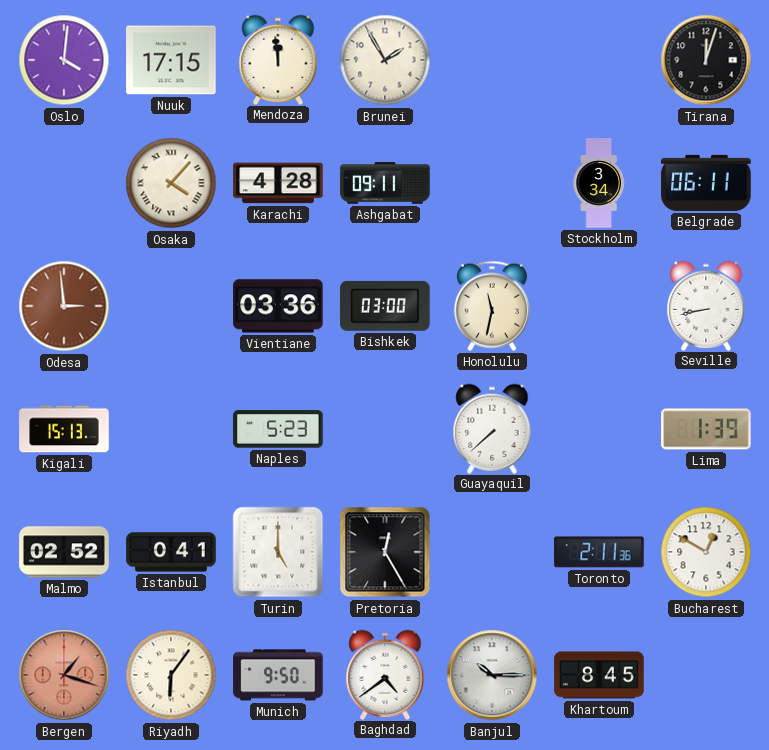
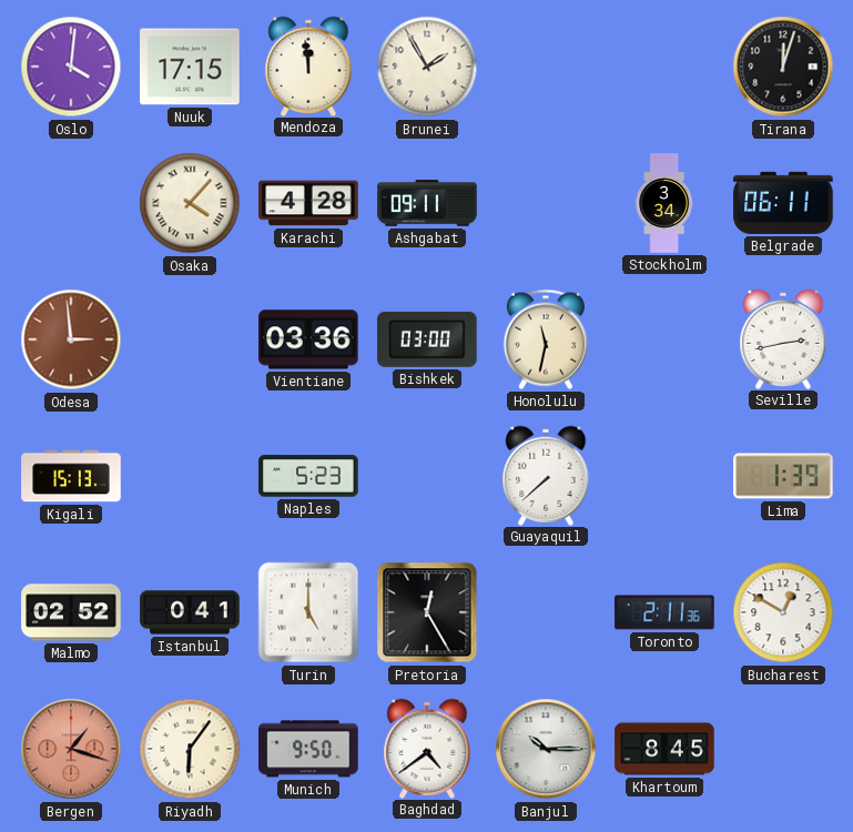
Seville: 8:43 -> 2:43
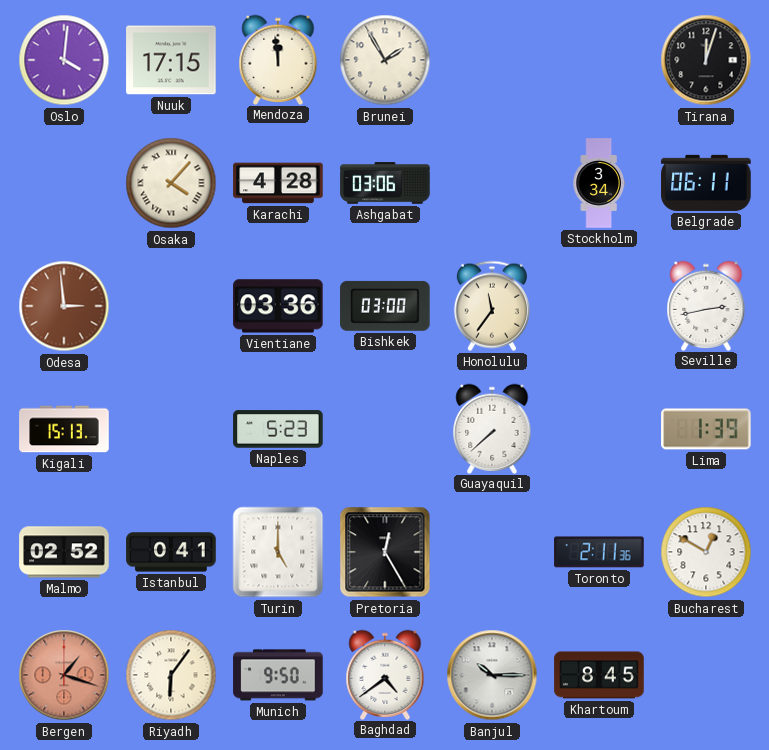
Ashgabat: 09:11 -> 03:06
Honolulu: 11:32 -> 11:36
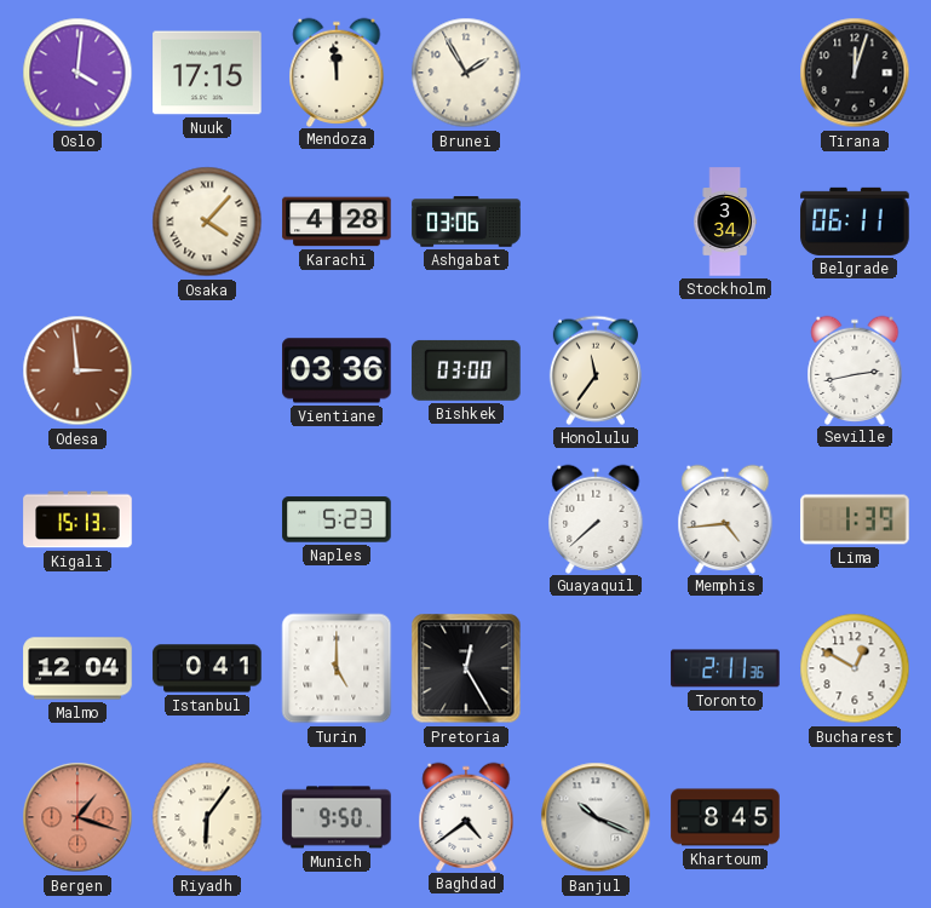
Memphis: none -> 4:44
Malmo: 02:52 -> 12:04
Banjul: 10:15 -> 10:19
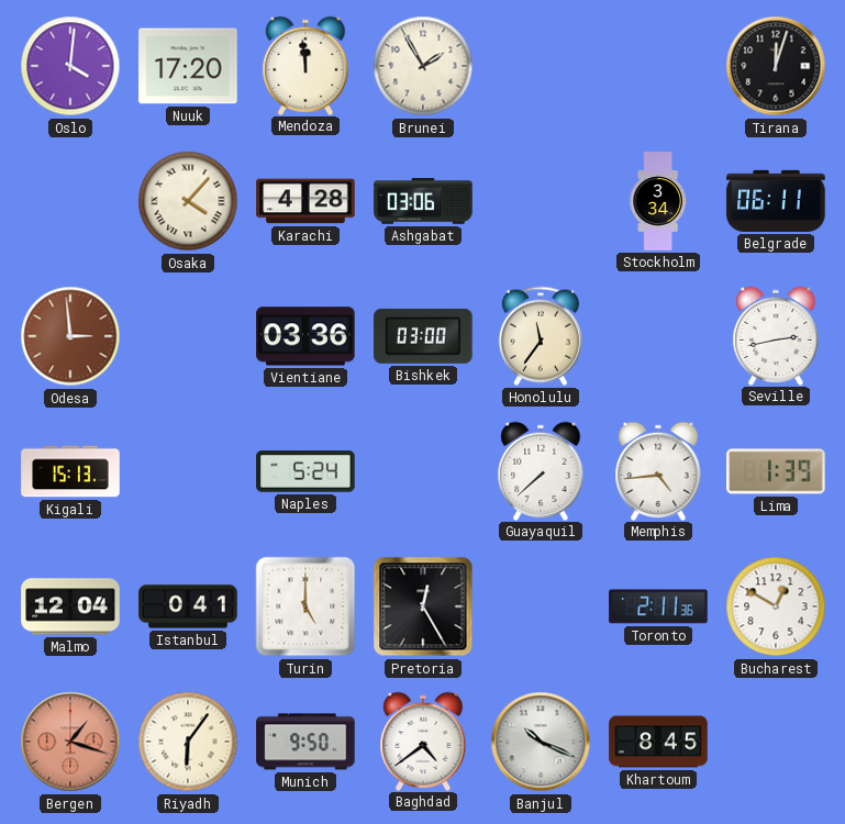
Nuuk: 17:15 -> 17:20
Naples: 5:23 -> 5:24
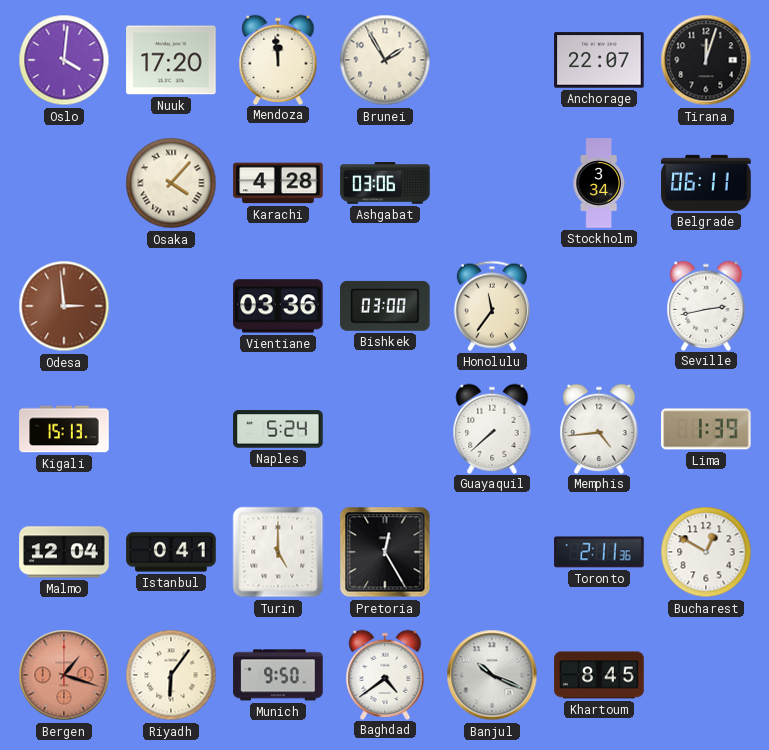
Anchorage: none -> 22:07
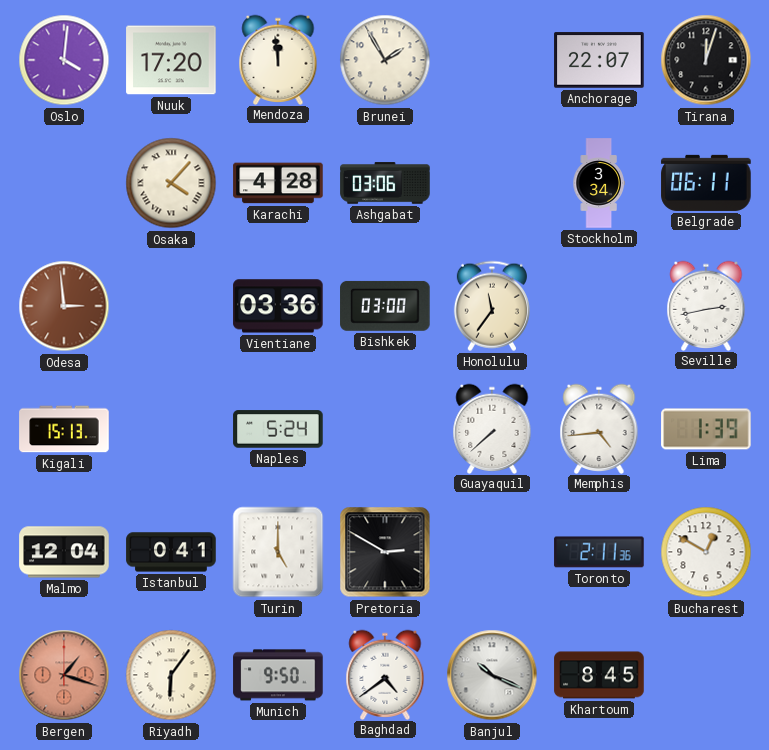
Pretoria: 12:25 -> 2:50
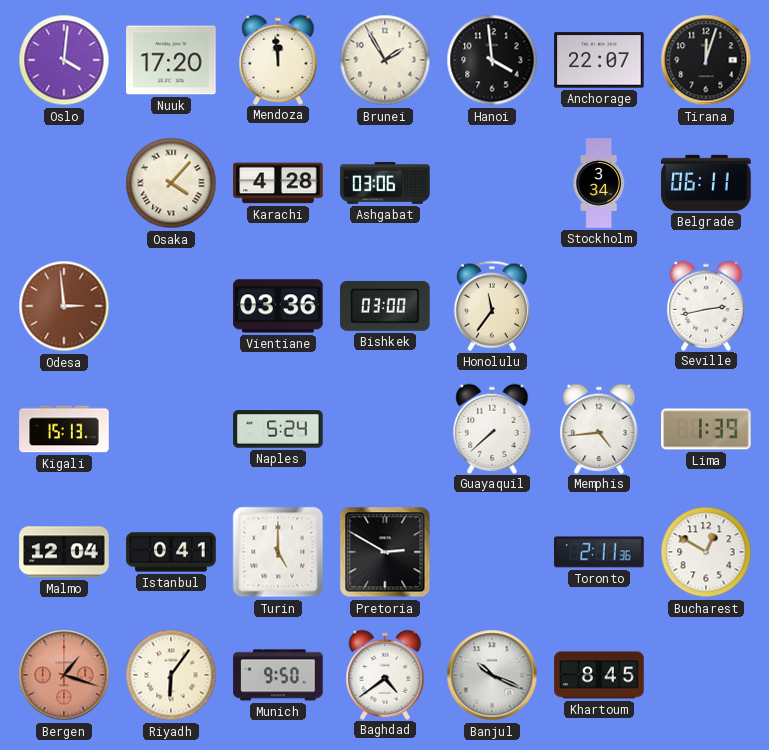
Hanoi: none -> 3:59
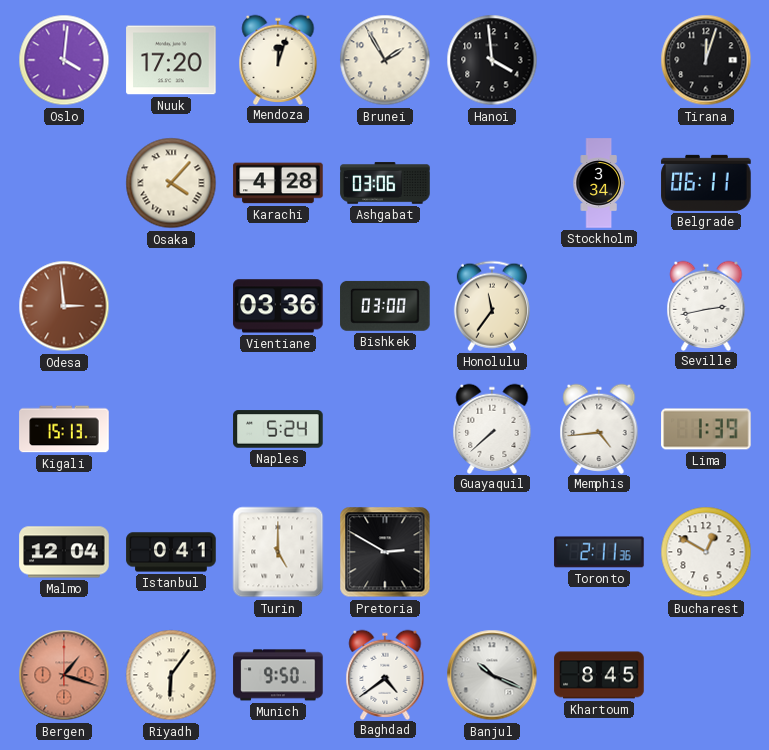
Mendoza: 11:59 -> 12:03
Anchorage: 22:07 -> none
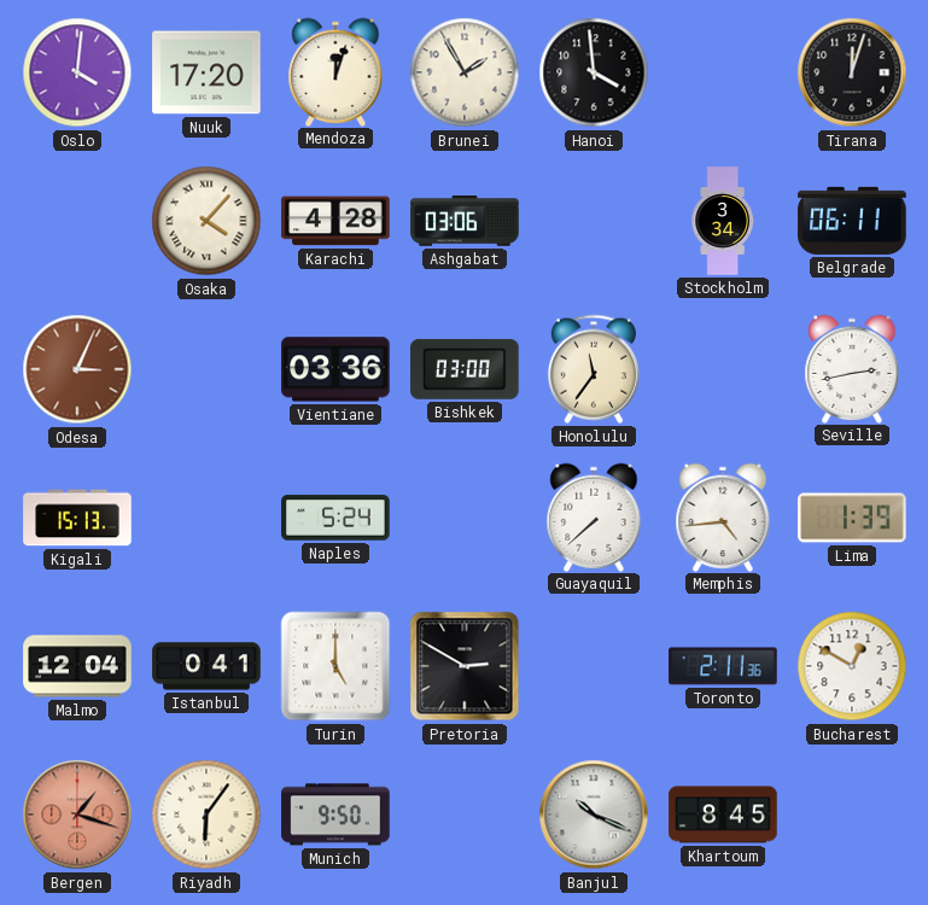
Odesa: 2:59 -> 3:04
Baghdad: 4:39 -> none
